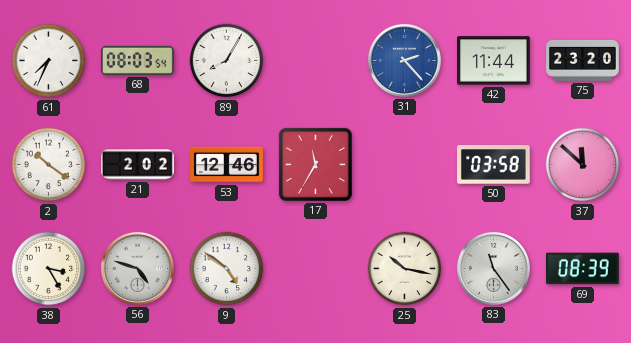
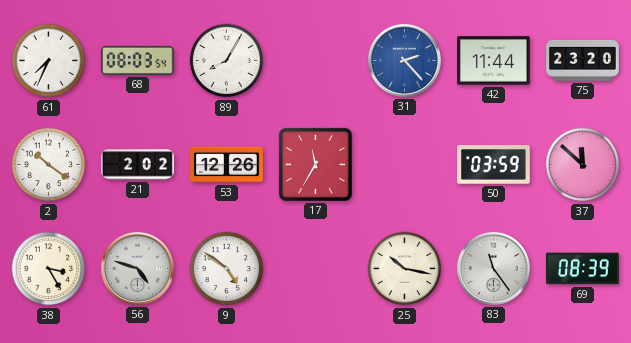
53: 12:46 -> 12:26
50: 03:58 -> 03:59
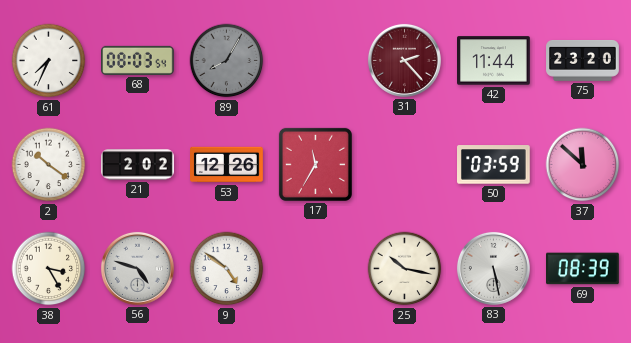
89 dial: white -> grey
31 dial: blue -> burgundy
83: 11:24 -> 5:28
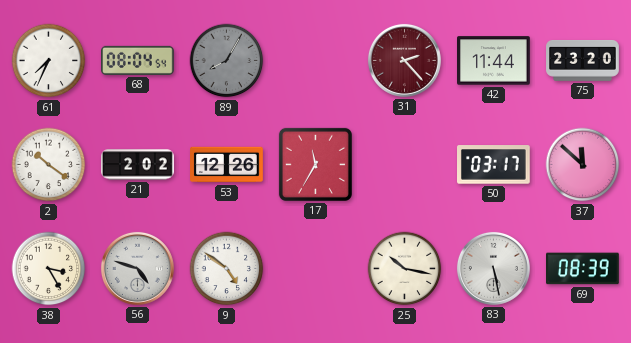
68: 08:03 -> 08:04
50: 03:59 -> 03:17
